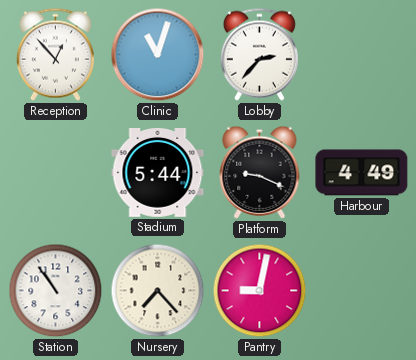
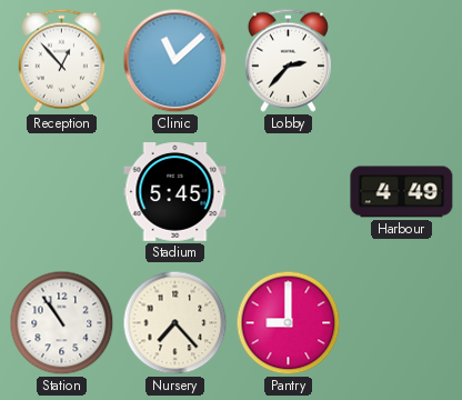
Clinic: 11:03 -> 11:08
Stadium: 5:44 -> 5:45
Platform: 9:19 -> none
Pantry: 9:02 -> 9:00
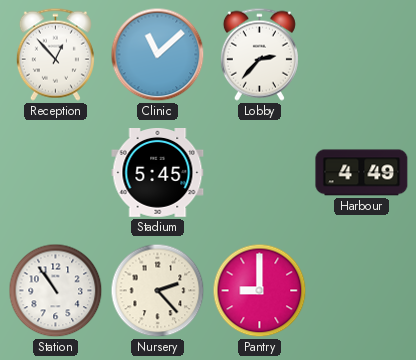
Nursery: 7:23 -> 2:23
